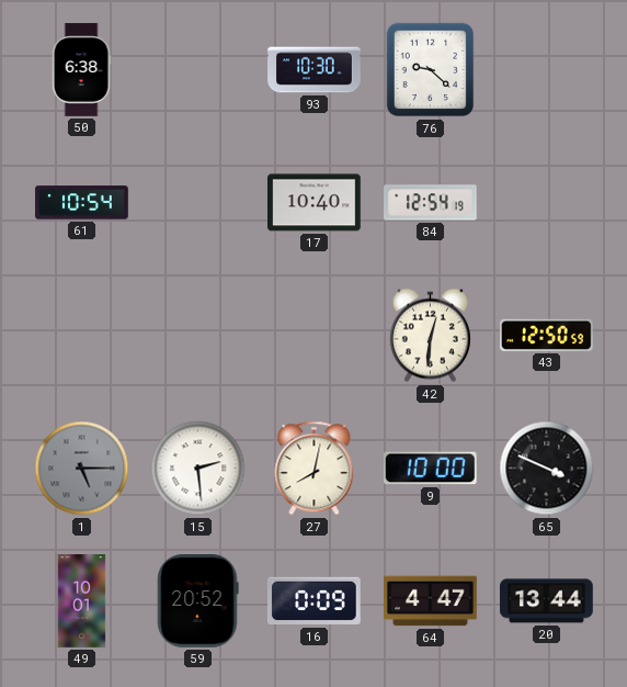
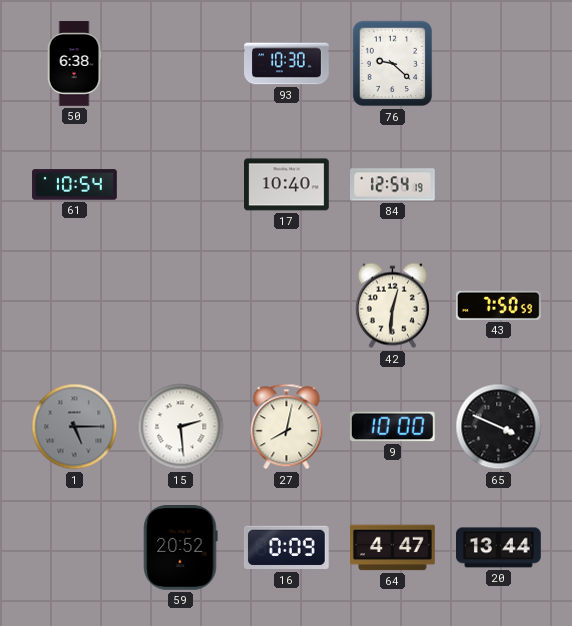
43: 12:50 -> 7:50
49: 10:01 -> none
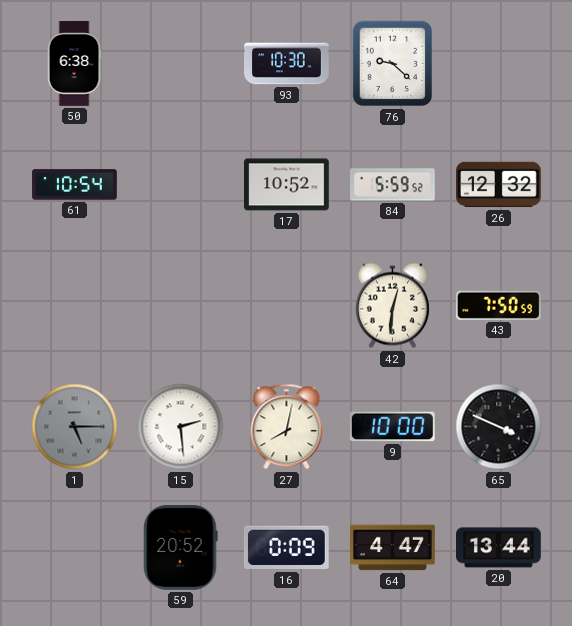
17: 10:40 -> 10:52
84: 12:54 -> 5:59
26: none -> 12:32
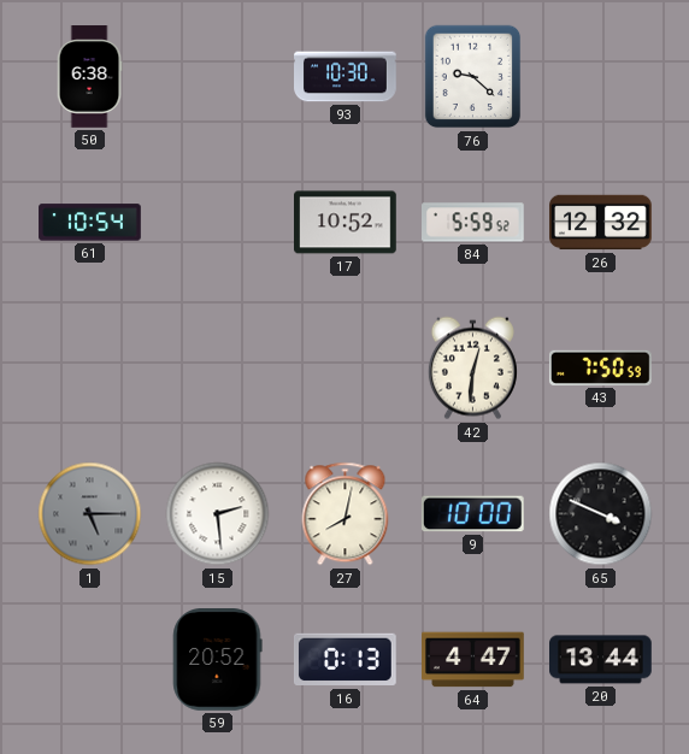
16: 0:09 -> 0:13
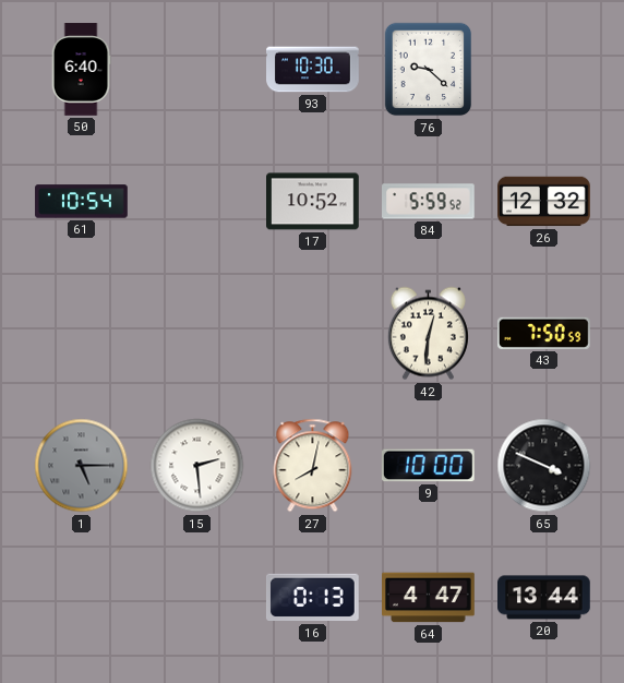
50: 6:38 -> 6:40
59: 20:52 -> none
